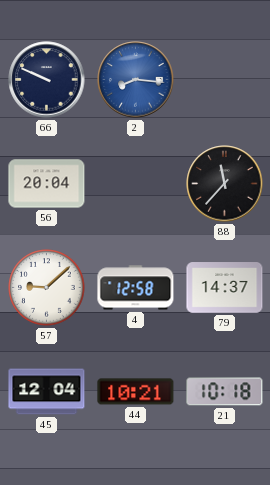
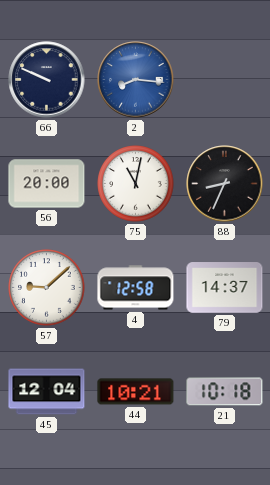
56: 20:04 -> 20:00
75: none -> 11:02
88: 11:37 -> 8:34
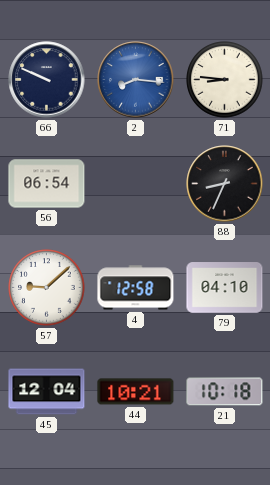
71: none -> 8:46
56: 20:00 -> 06:54
75: 11:02 -> none
79: 14:37 -> 04:10
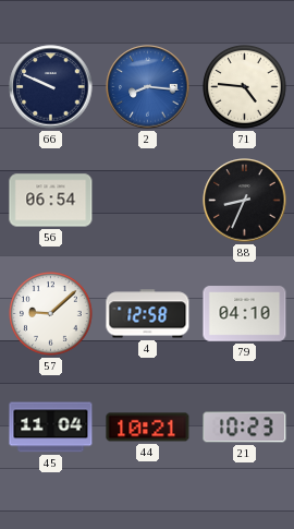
71: 8:46 -> 4:46
45: 12:04 -> 11:04
21: 10:18 -> 10:23
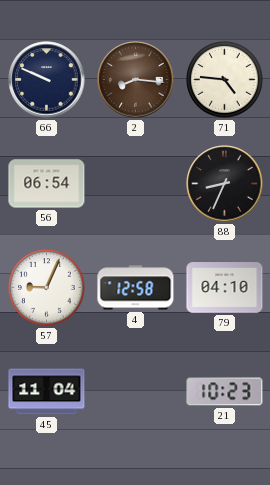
2 dial: blue -> brown
57: 9:08 -> 9:04
44: 10:21 -> none
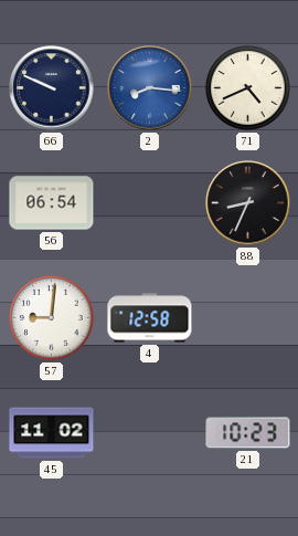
2 dial: brown -> blue
71: 4:46 -> 4:41
57: 9:04 -> 9:01
79: 04:10 -> none
45: 11:04 -> 11:02
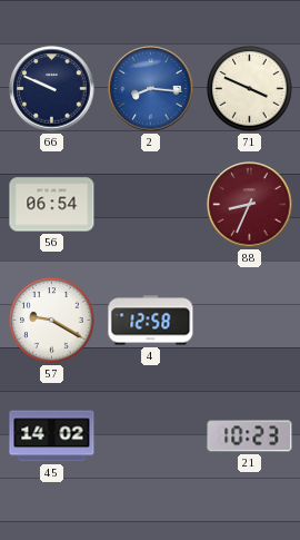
71: 4:41 -> 3:49
88 dial: black -> burgundy
57: 9:01 -> 9:20
45: 11:02 -> 14:02
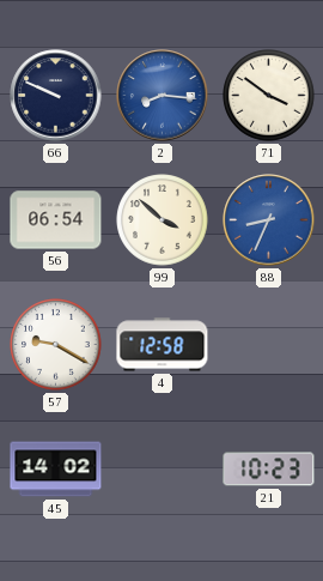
71: 3:49 -> 3:51
99: none -> 3:52
88 dial: burgundy -> blue
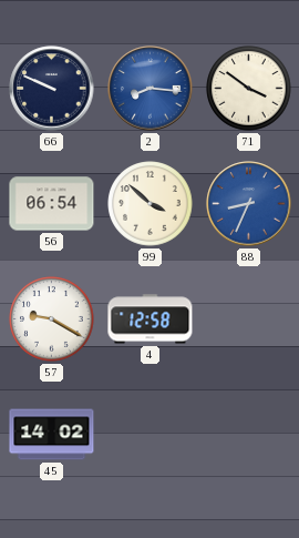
21: 10:23 -> none
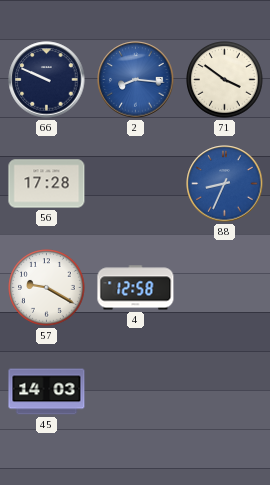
56: 06:54 -> 17:28
99: 3:52 -> none
45: 14:02 -> 14:03
